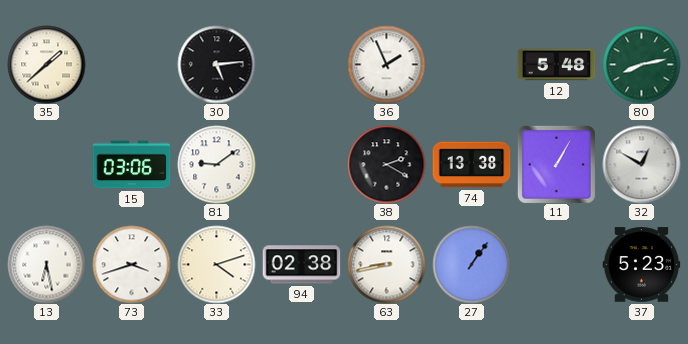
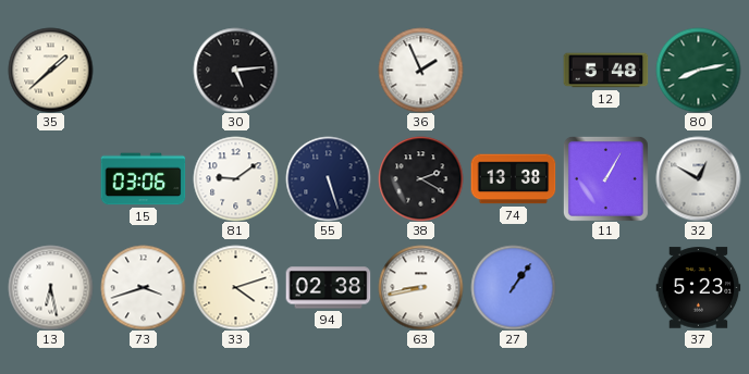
55: none -> 5:27
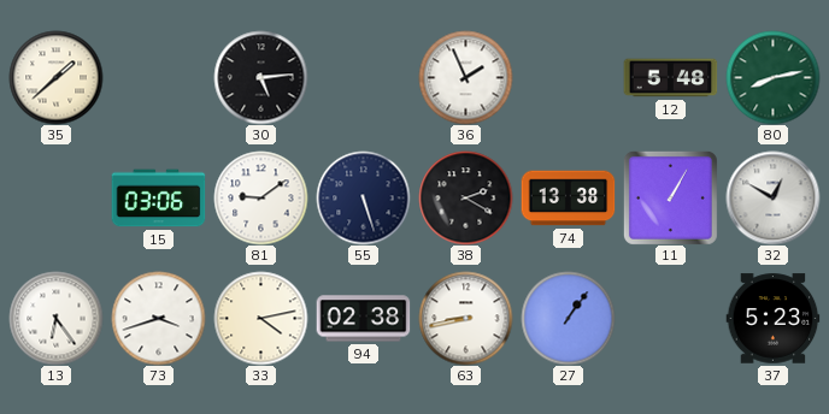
13: 6:28 -> 6:24
33: 4:12 -> 4:13
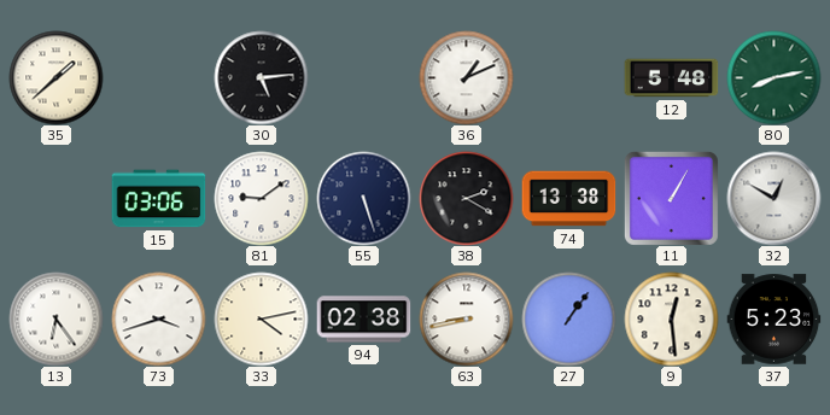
36: 1:56 -> 1:11
9: none -> 12:29
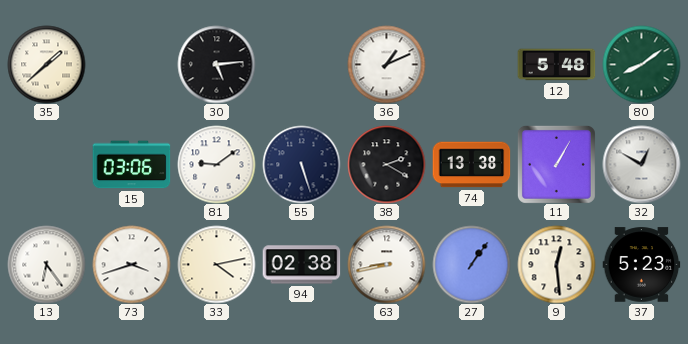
80: 8:13 -> 8:09
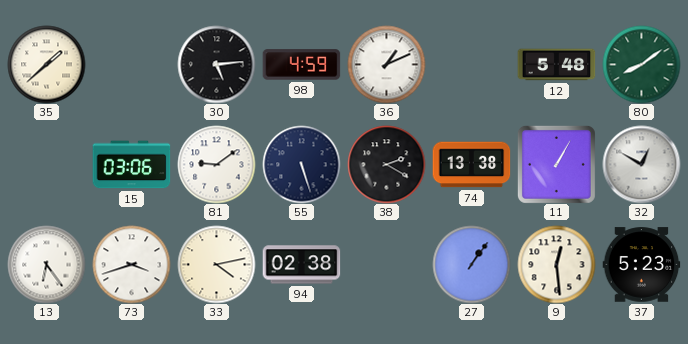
98: none -> 4:59
63: 8:43 -> none
